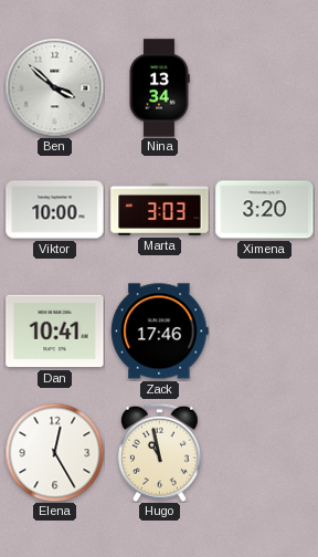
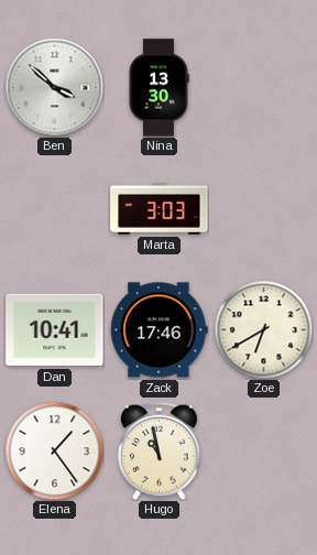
Nina: 13:34 -> 13:30
Viktor: 10:00 -> none
Ximena: 3:20 -> none
Zoe: none -> 6:40
Elena: 12:25 -> 1:24
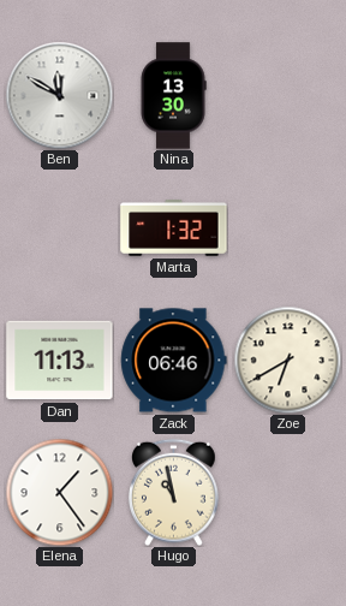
Ben: 3:52 -> 11:50
Marta: 3:03 -> 1:32
Dan: 10:41 -> 11:13
Zack: 17:46 -> 06:46
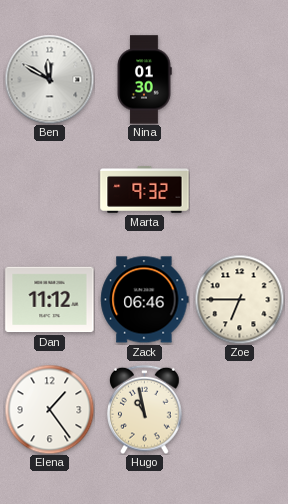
Nina: 13:30 -> 01:30
Marta: 1:32 -> 9:32
Dan: 11:13 -> 11:12
Zoe: 6:40 -> 6:45
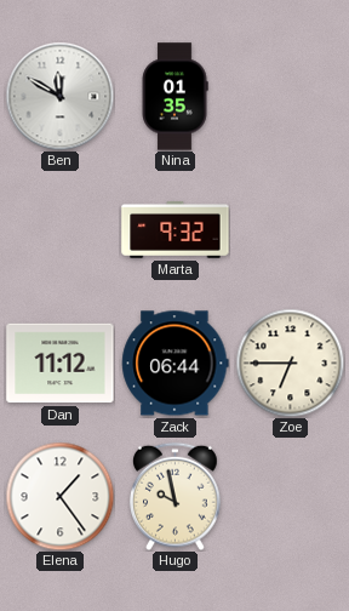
Nina: 01:30 -> 01:35
Zack: 06:46 -> 06:44
Hugo: 10:58 -> 9:58
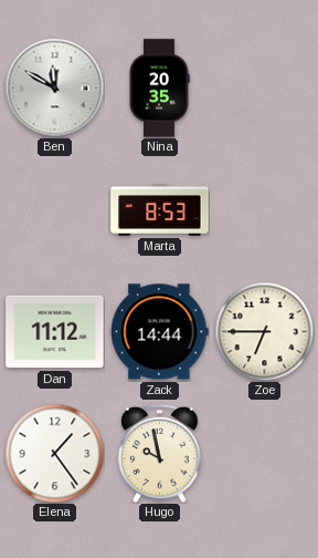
Nina: 01:35 -> 20:35
Marta: 9:32 -> 8:53
Zack: 06:44 -> 14:44
